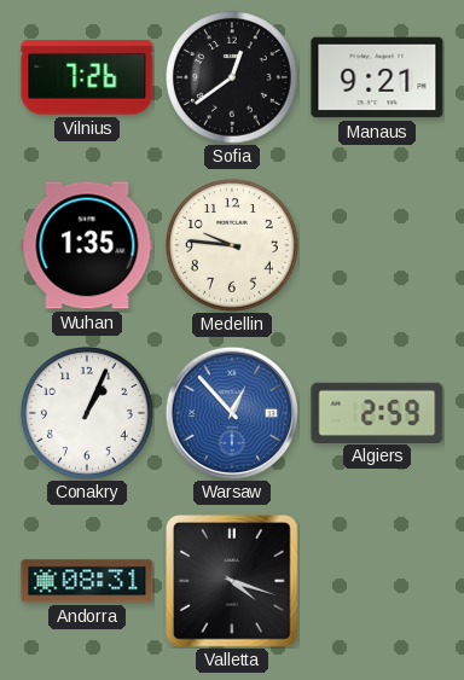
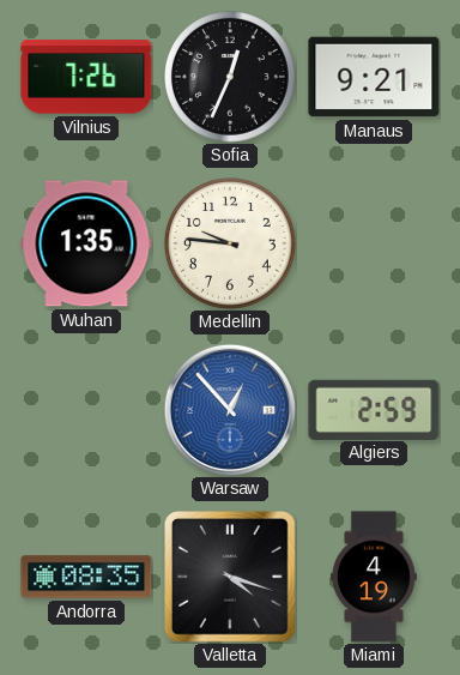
Sofia: 12:39 -> 12:34
Conakry: 1:04 -> none
Andorra: 08:31 -> 08:35
Miami: none -> 4:19
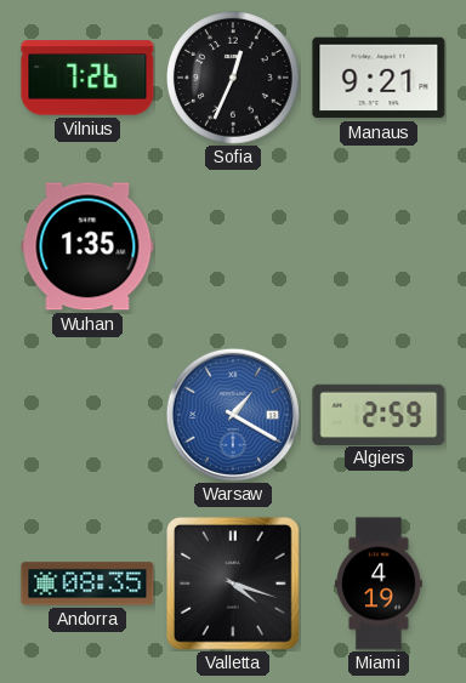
Medellin: 9:46 -> none
Warsaw: 12:53 -> 1:20
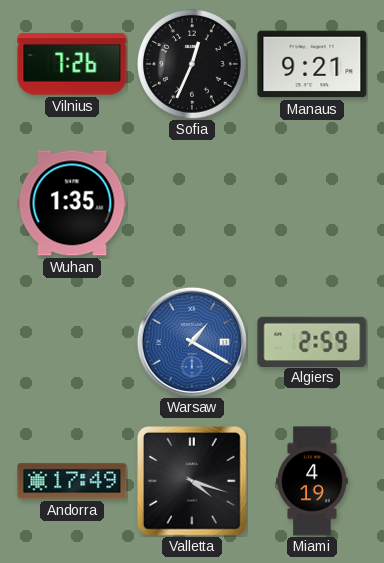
Andorra: 08:35 -> 17:49
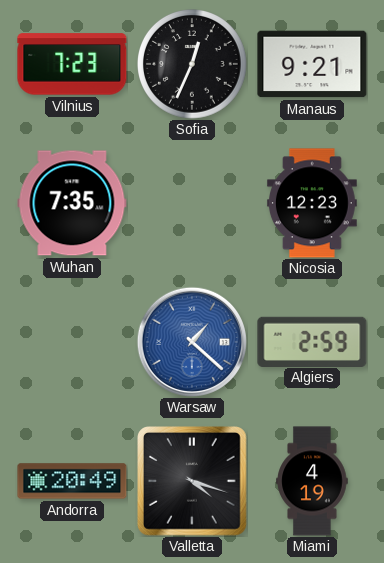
Vilnius: 7:26 -> 7:23
Wuhan: 1:35 -> 7:35
Nicosia: none -> 12:23
Warsaw: 1:20 -> 1:22
Andorra: 17:49 -> 20:49
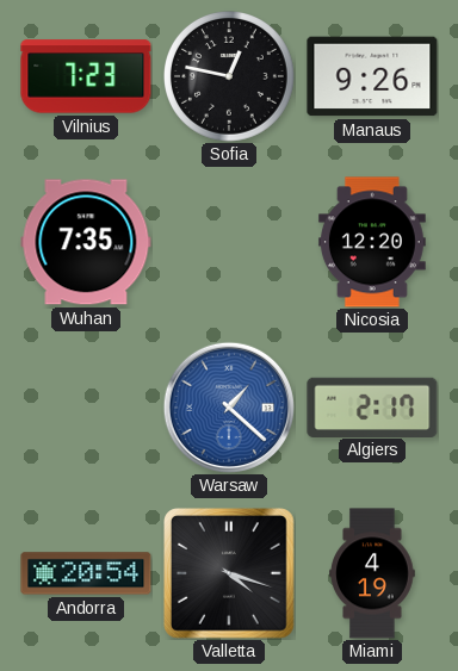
Sofia: 12:34 -> 12:47
Manaus: 9:21 -> 9:26
Nicosia: 12:23 -> 12:20
Algiers: 2:59 -> 2:17
Andorra: 20:49 -> 20:54
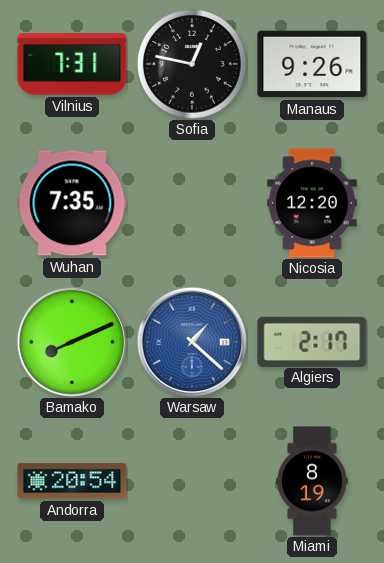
Vilnius: 7:23 -> 7:31
Bamako: none -> 8:11
Valletta: 4:18 -> none
Miami: 4:19 -> 8:19
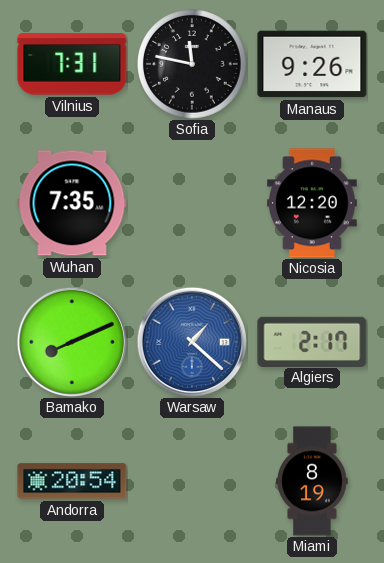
Sofia: 12:47 -> 11:47
